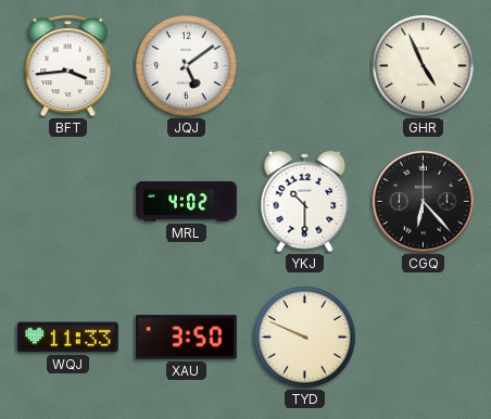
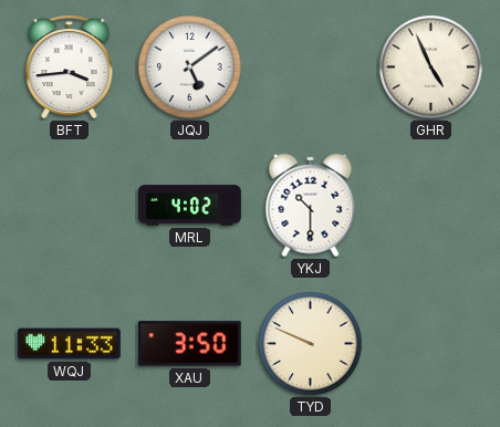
CGQ: 6:23 -> none
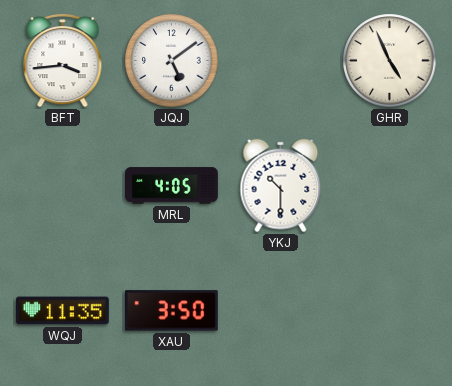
MRL: 4:02 -> 4:05
WQJ: 11:33 -> 11:35
TYD: 9:49 -> none
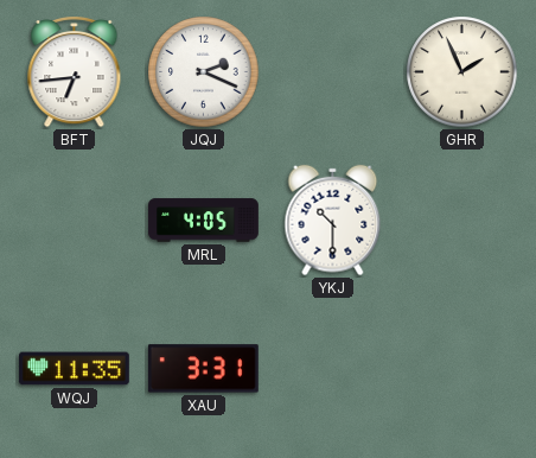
BFT: 3:44 -> 6:44
JQJ: 5:09 -> 2:19
GHR: 4:56 -> 1:56
XAU: 3:50 -> 3:31
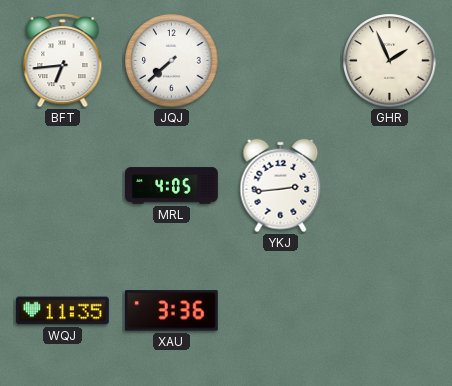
JQJ: 2:19 -> 7:38
YKJ: 10:30 -> 2:44
XAU: 3:31 -> 3:36
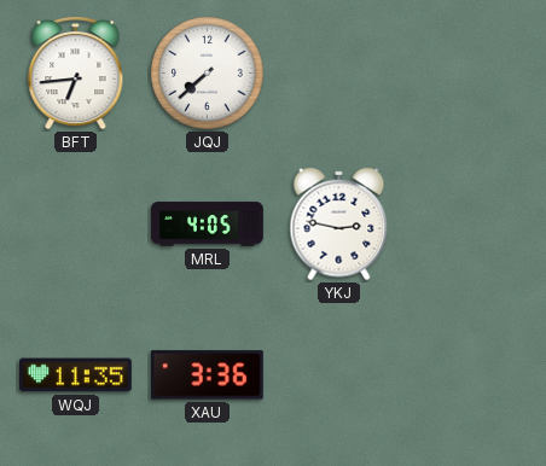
GHR: 1:56 -> none
YKJ: 2:44 -> 2:47
